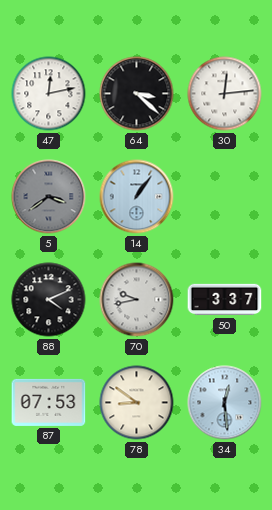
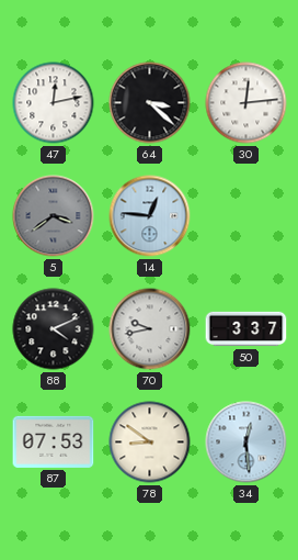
14: 1:06 -> 12:46
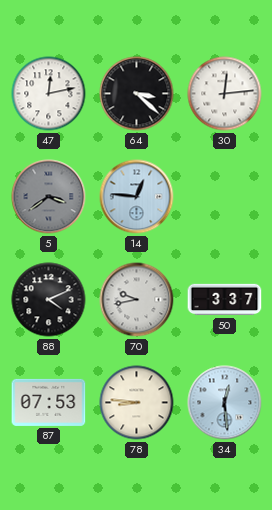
78: 8:51 -> 8:46
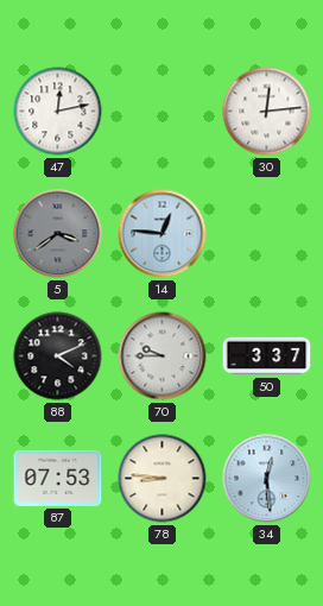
64: 3:22 -> none
70: 9:43 -> 9:45
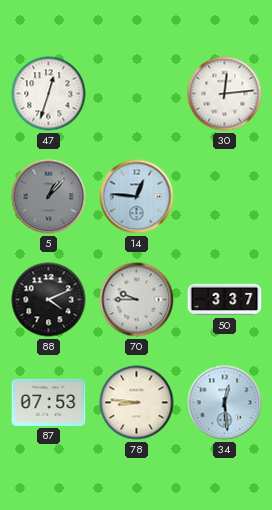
47: 12:13 -> 12:33
5: 3:39 -> 1:07
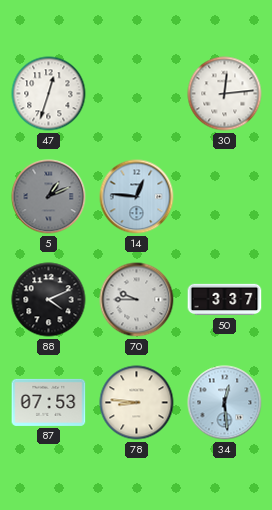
5: 1:07 -> 1:11
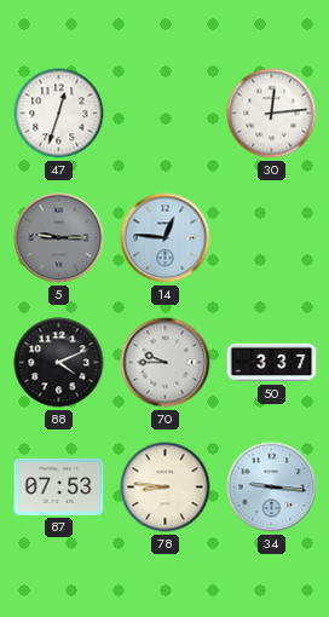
5: 1:11 -> 9:15
34: 12:29 -> 9:16
